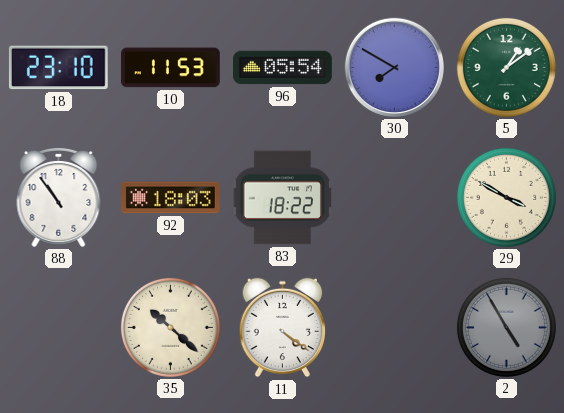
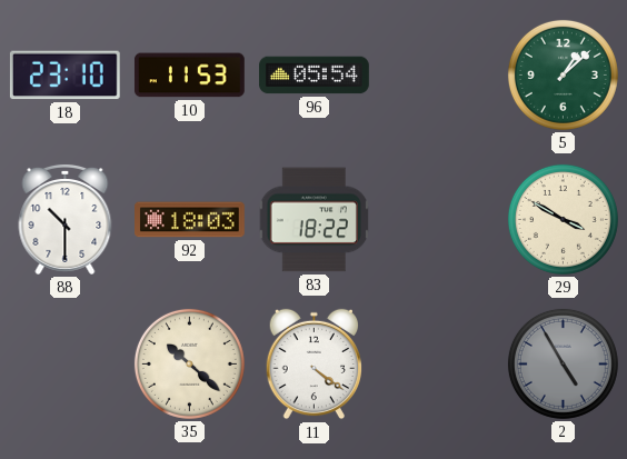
30: 7:50 -> none
5: 1:09 -> 1:08
88: 10:54 -> 10:30
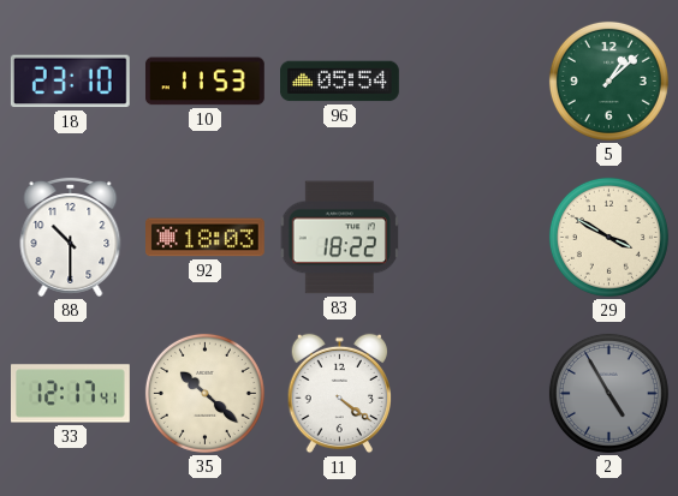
33: none -> 12:17
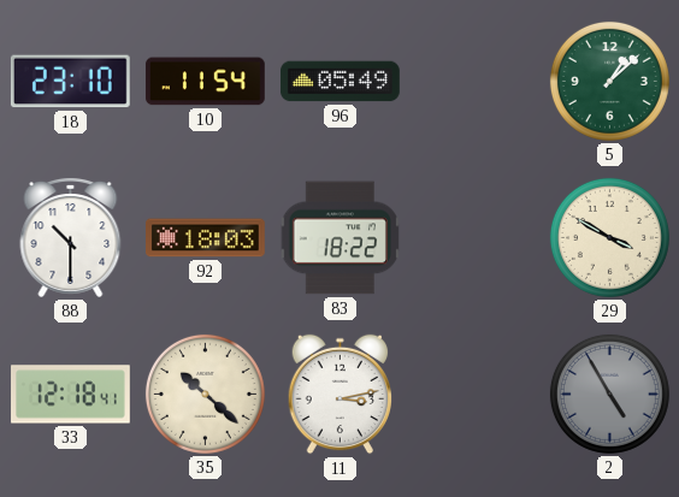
10: 11:53 -> 11:54
96: 05:54 -> 05:49
33: 12:17 -> 12:18
11: 4:21 -> 3:13
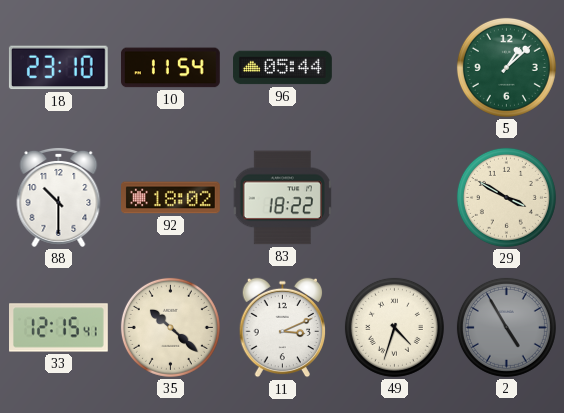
96: 05:49 -> 05:44
92: 18:03 -> 18:02
33: 12:18 -> 12:15
11: 3:13 -> 3:11
49: none -> 4:33
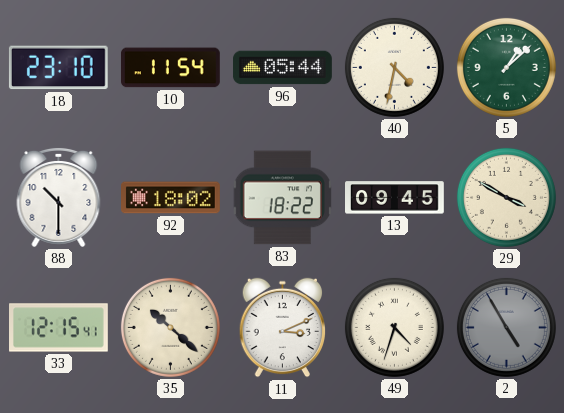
40: none -> 4:32
13: none -> 09:45
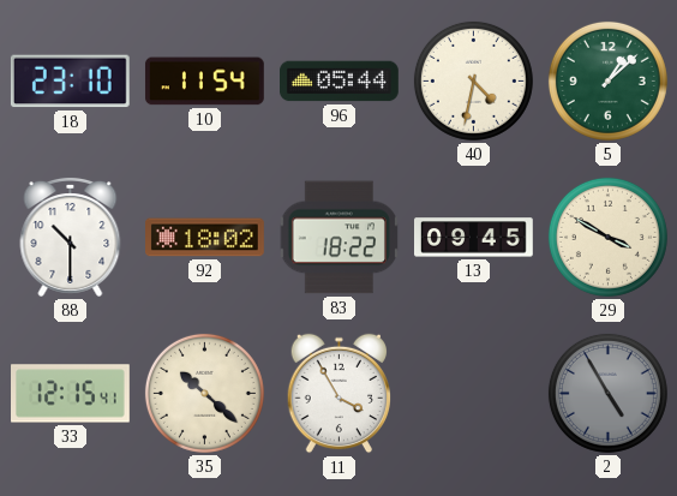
11: 3:11 -> 3:55
49: 4:33 -> none
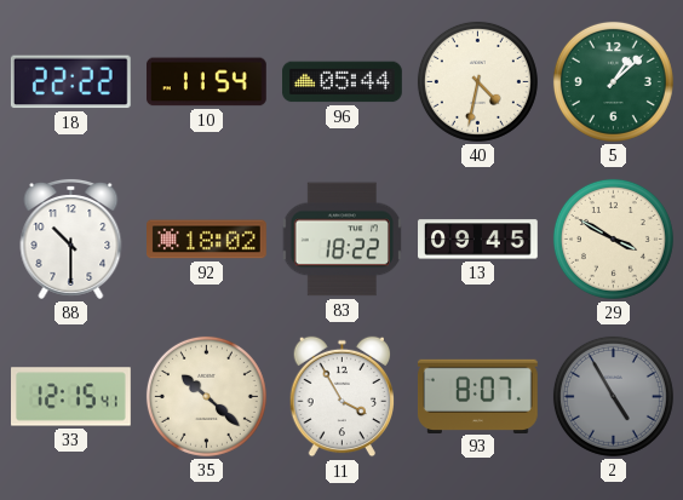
18: 23:10 -> 22:22
93: none -> 8:07
